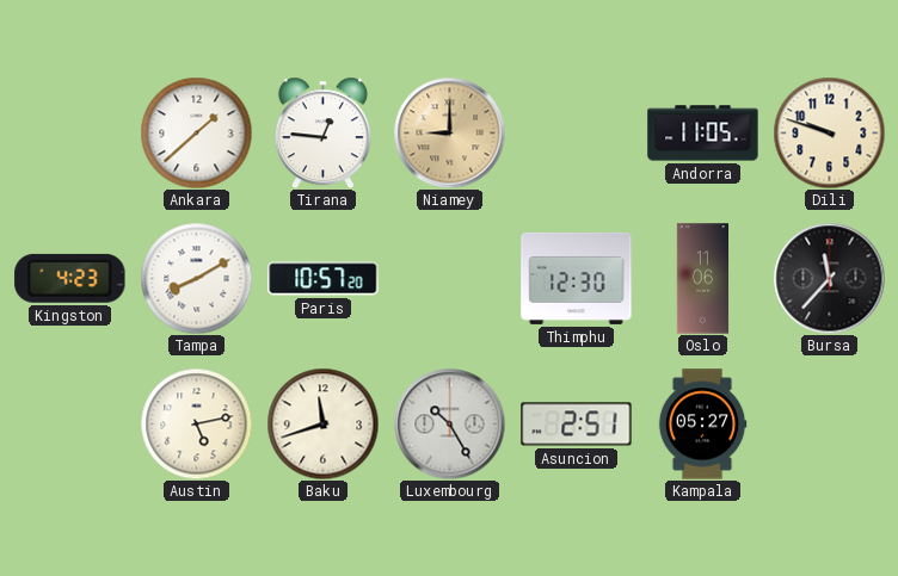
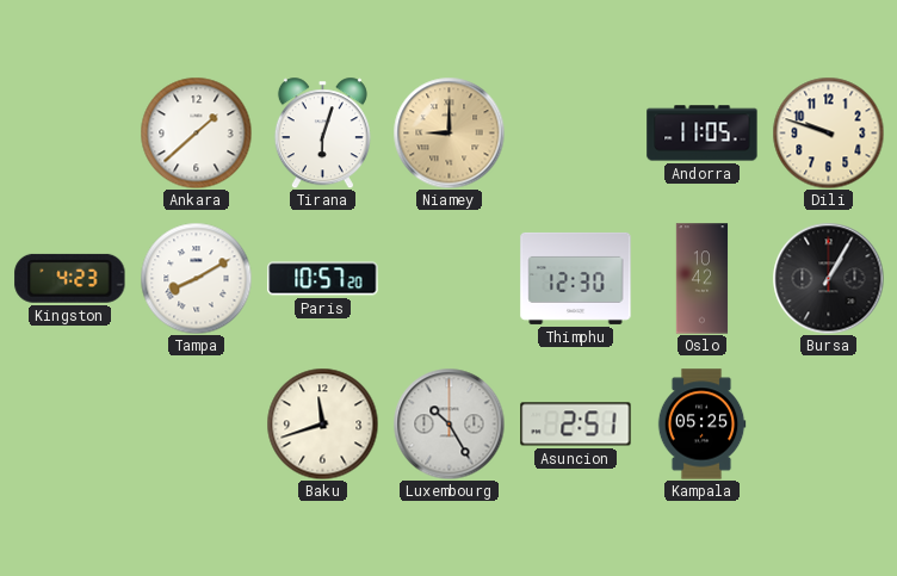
Tirana: 12:46 -> 6:03
Oslo: 11:06 -> 10:42
Bursa: 11:37 -> 1:05
Austin: 5:13 -> none
Kampala: 05:27 -> 05:25
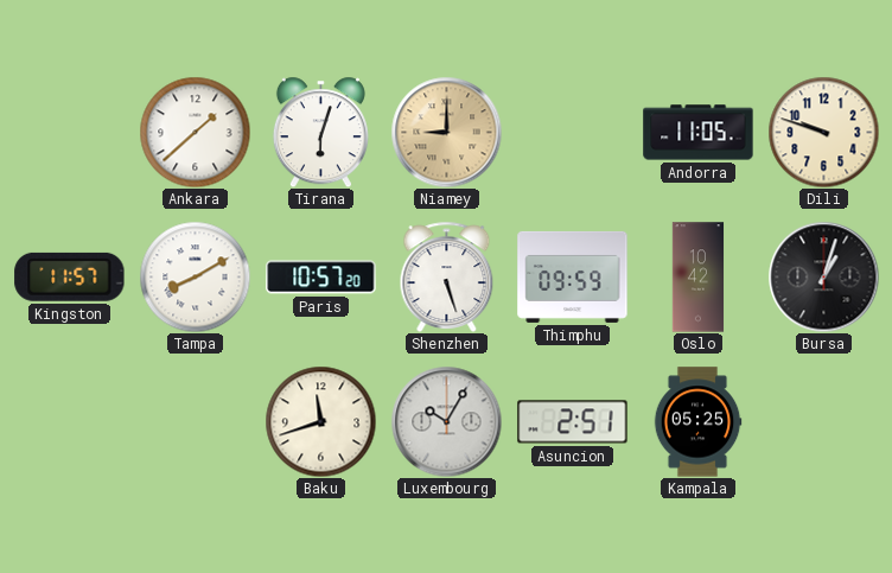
Kingston: 4:23 -> 11:57
Shenzhen: none -> 5:27
Thimphu: 12:30 -> 09:59
Bursa: 1:05 -> 1:03
Luxembourg: 10:25 -> 10:05
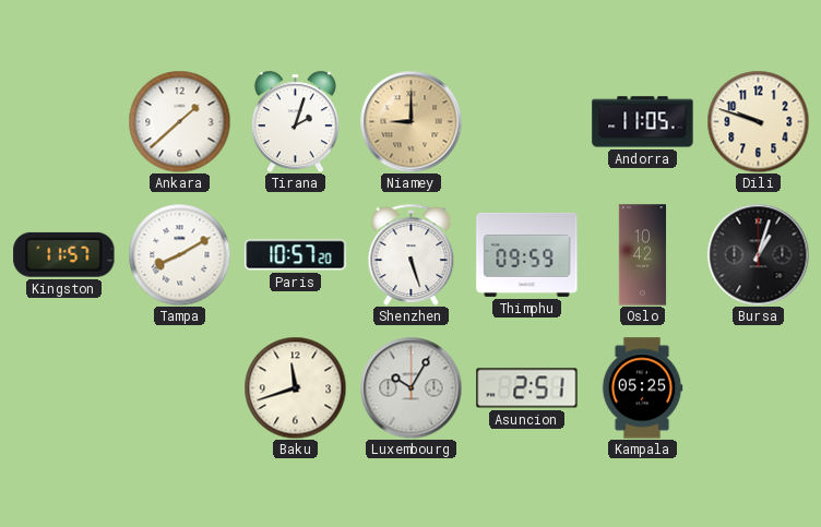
Tirana: 6:03 -> 2:03
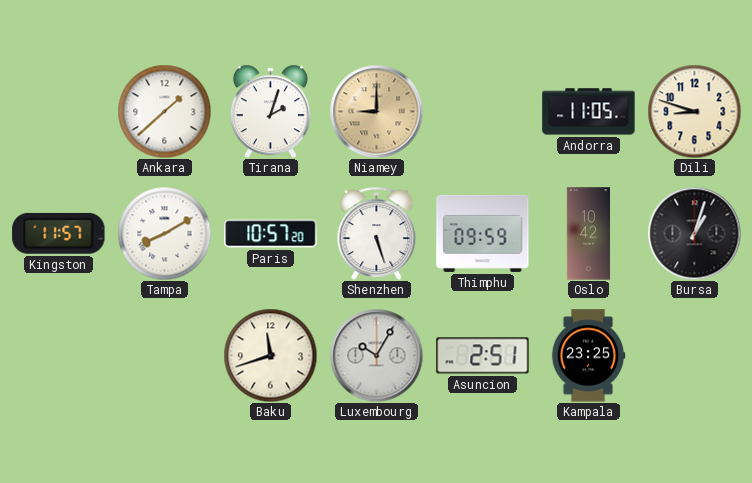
Dili: 9:48 -> 8:48
Kampala: 05:25 -> 23:25
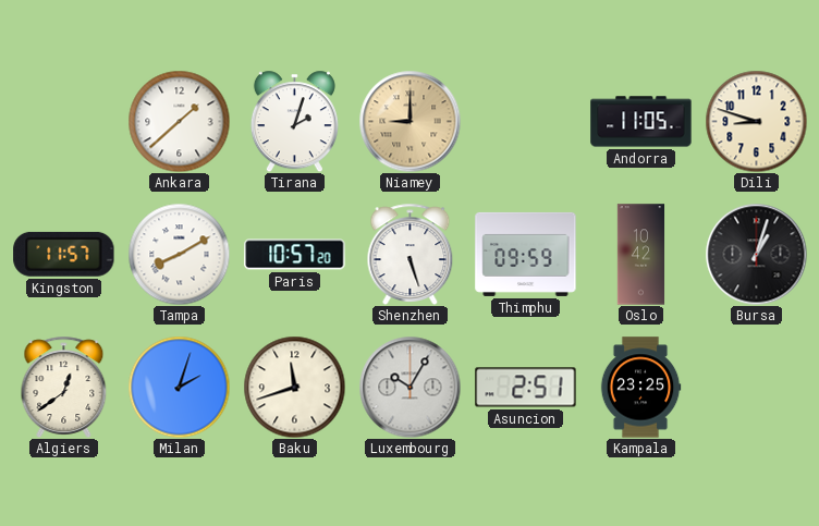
Algiers: none -> 12:39
Milan: none -> 2:03
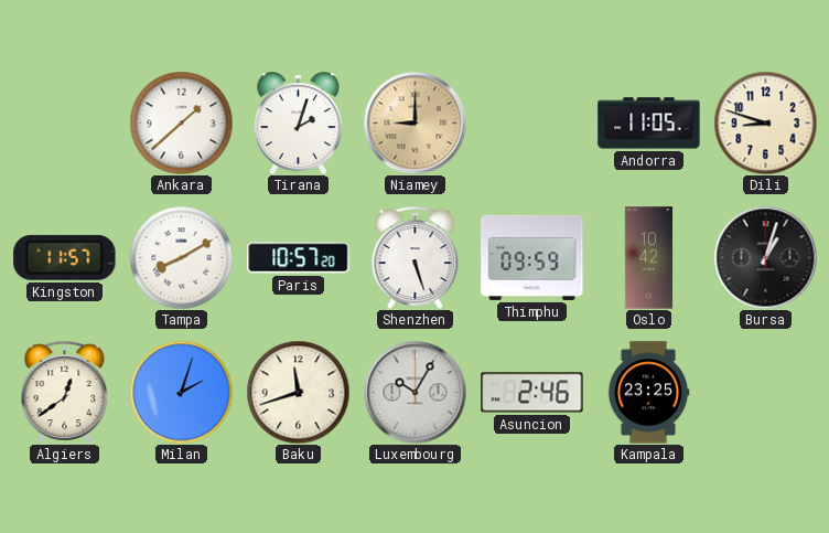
Asuncion: 2:51 -> 2:46
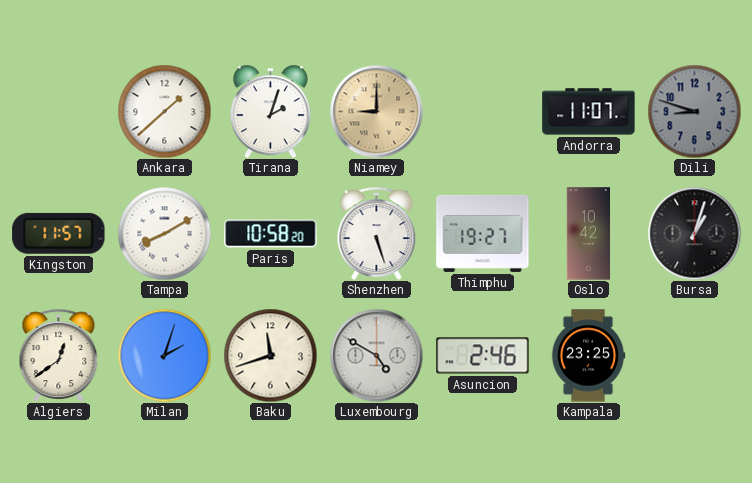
Andorra: 11:05 -> 11:07
Dili dial: cream -> grey
Paris: 10:57 -> 10:58
Thimphu: 09:59 -> 19:27
Luxembourg: 10:05 -> 4:50
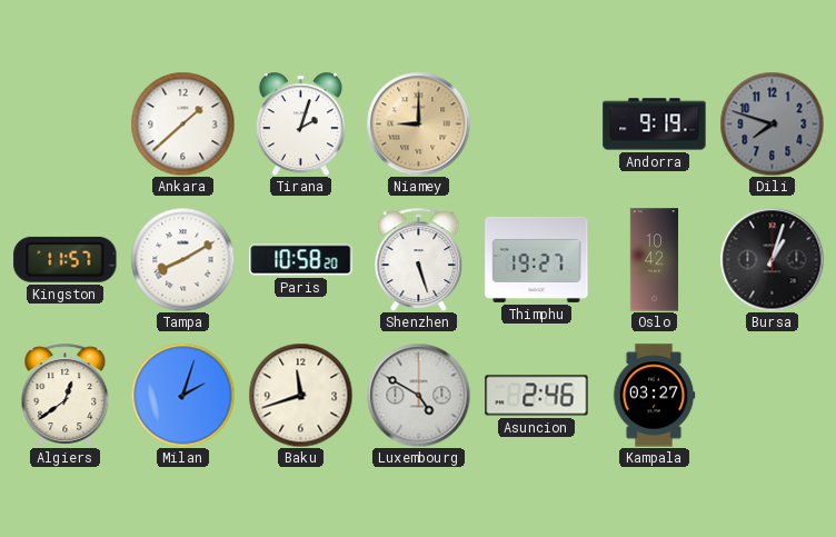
Andorra: 11:07 -> 9:19
Dili: 8:48 -> 7:48
Kampala: 23:25 -> 03:27
